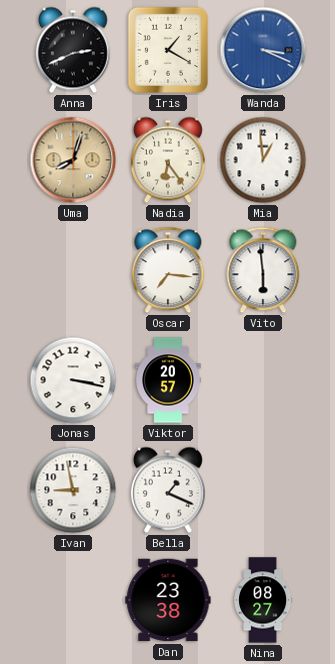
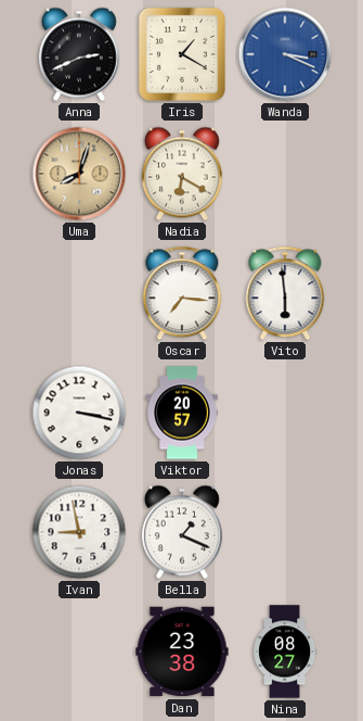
Nadia: 6:24 -> 6:20
Mia: 12:59 -> none
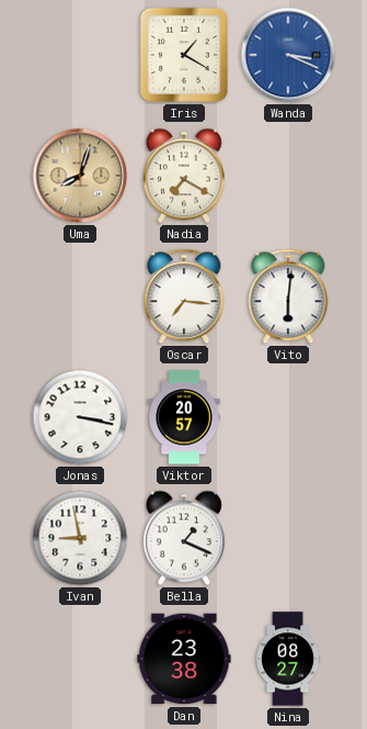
Anna: 2:41 -> none
Nadia: 6:20 -> 7:20
Vito: 5:59 -> 6:01
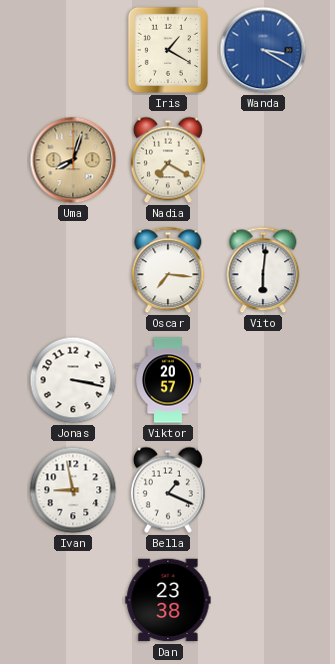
Wanda: 3:19 -> 3:20
Nina: 08:27 -> none
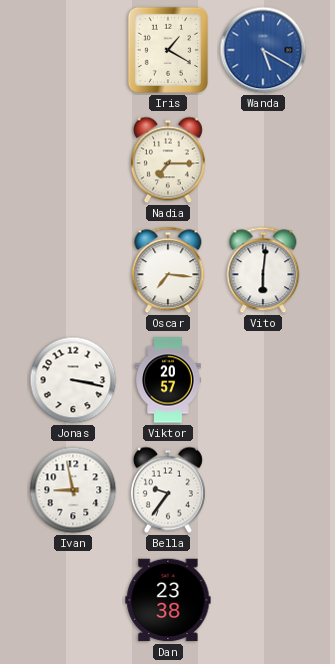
Wanda: 3:20 -> 5:20
Uma: 8:03 -> none
Nadia: 7:20 -> 7:15
Bella: 1:19 -> 9:36
